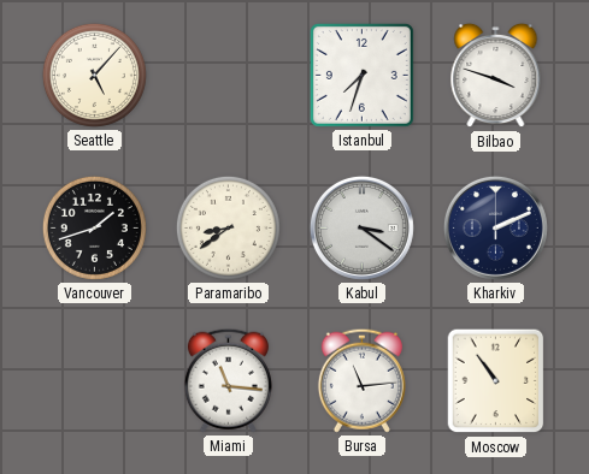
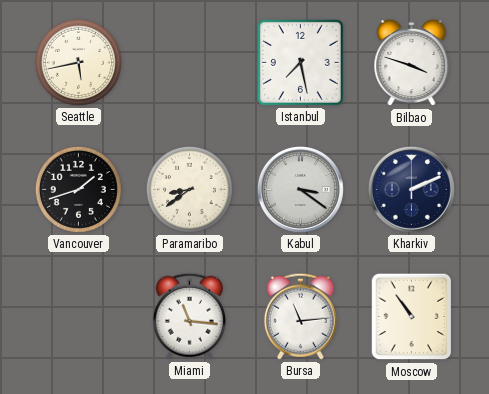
Seattle: 5:07 -> 5:43
Istanbul: 7:33 -> 7:28
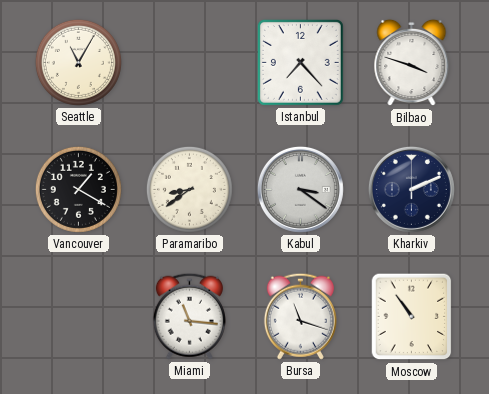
Seattle: 5:43 -> 11:05
Istanbul: 7:28 -> 7:23
Vancouver: 1:42 -> 1:20
Bursa: 11:14 -> 11:18
